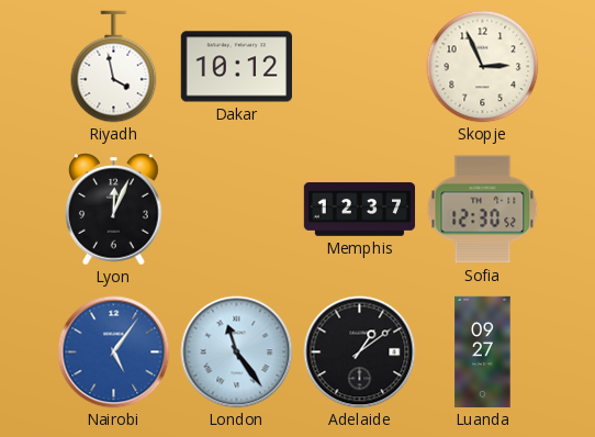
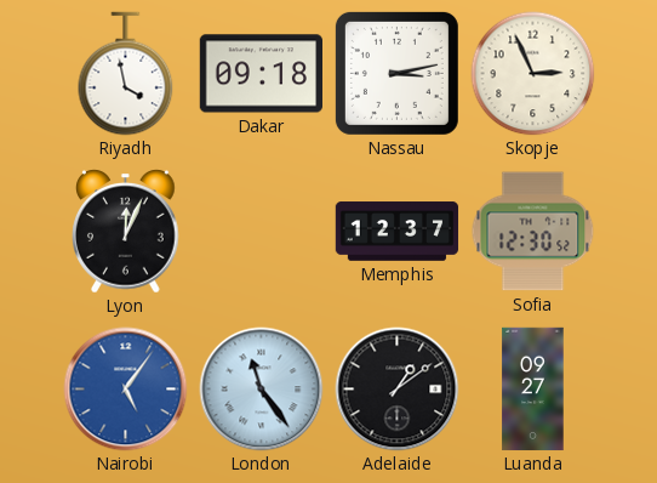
Dakar: 10:12 -> 09:18
Nassau: none -> 3:13
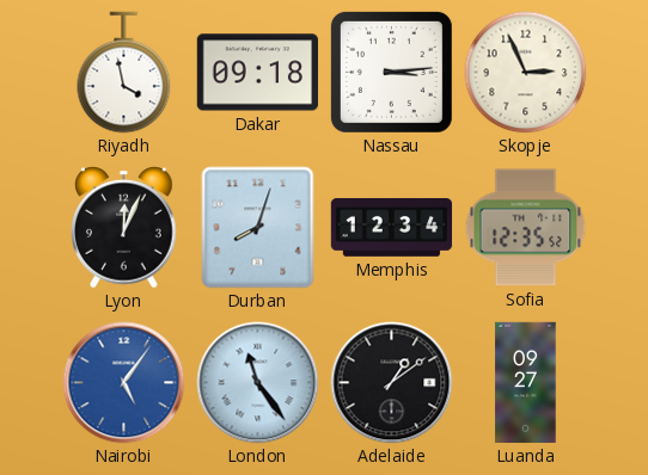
Nassau: 3:13 -> 3:14
Durban: none -> 8:03
Memphis: 12:37 -> 12:34
Sofia: 12:30 -> 12:35
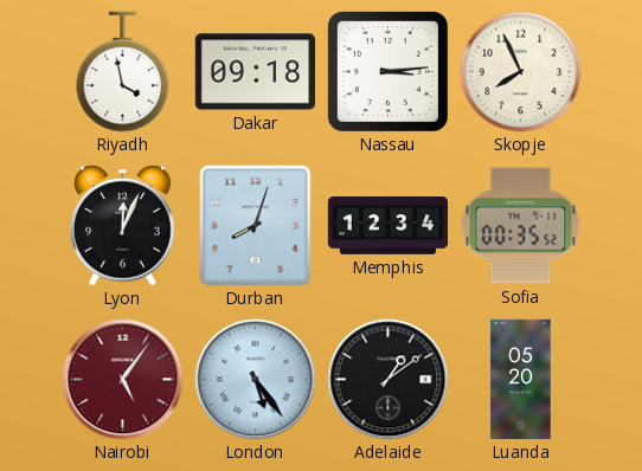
Skopje: 2:56 -> 7:56
Sofia: 12:35 -> 00:35
Nairobi dial: blue -> burgundy
London: 11:24 -> 5:24
Luanda: 09:27 -> 05:20
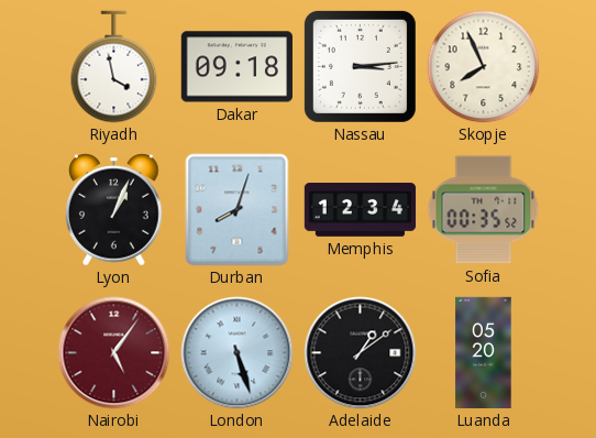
Lyon: 12:04 -> 1:04
London: 5:24 -> 5:27
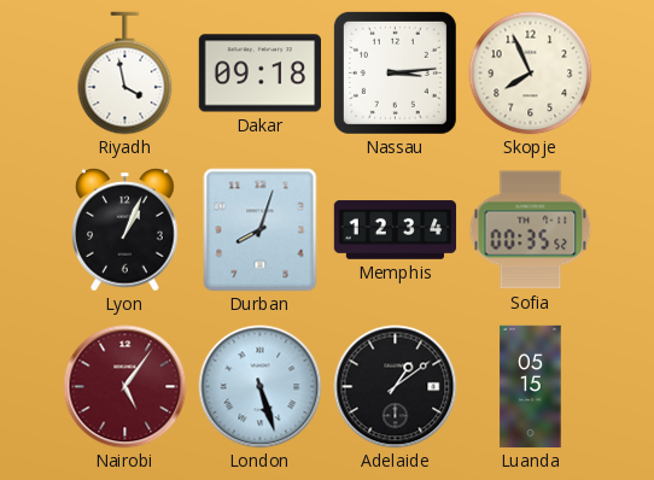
Luanda: 05:20 -> 05:15
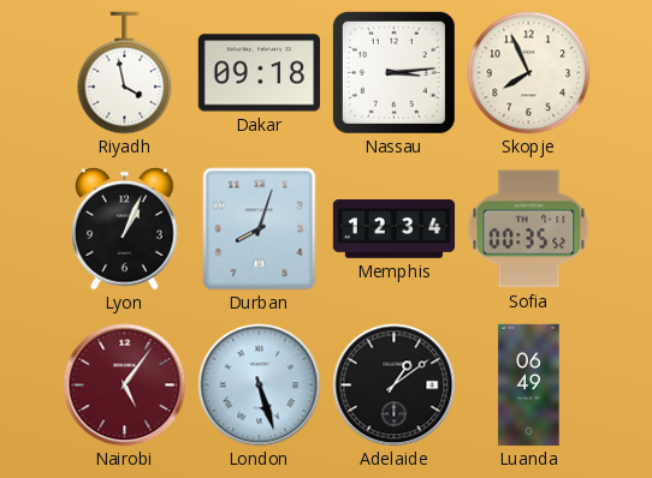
Luanda: 05:15 -> 06:49
